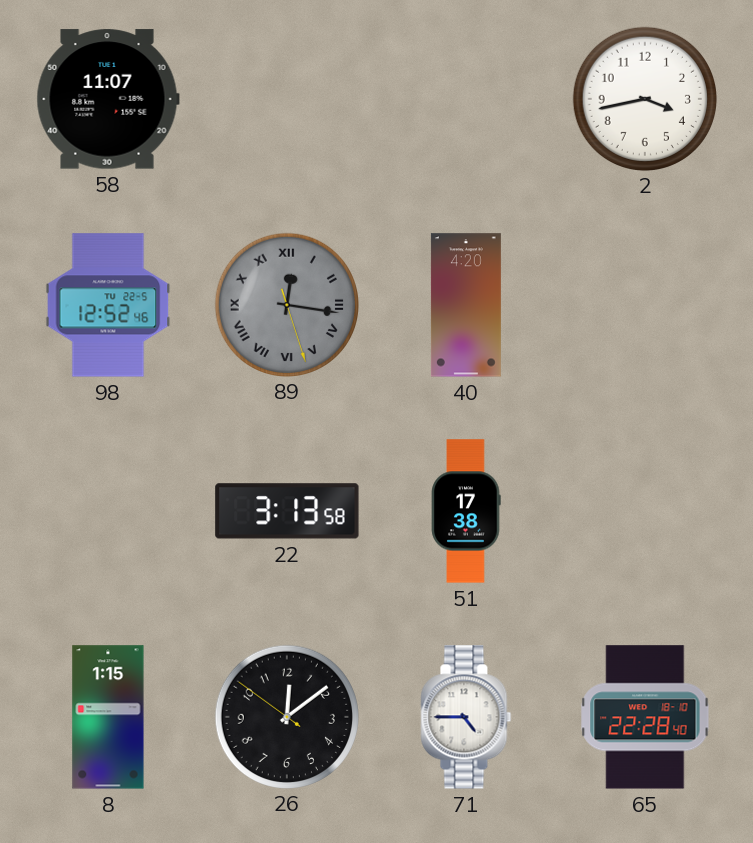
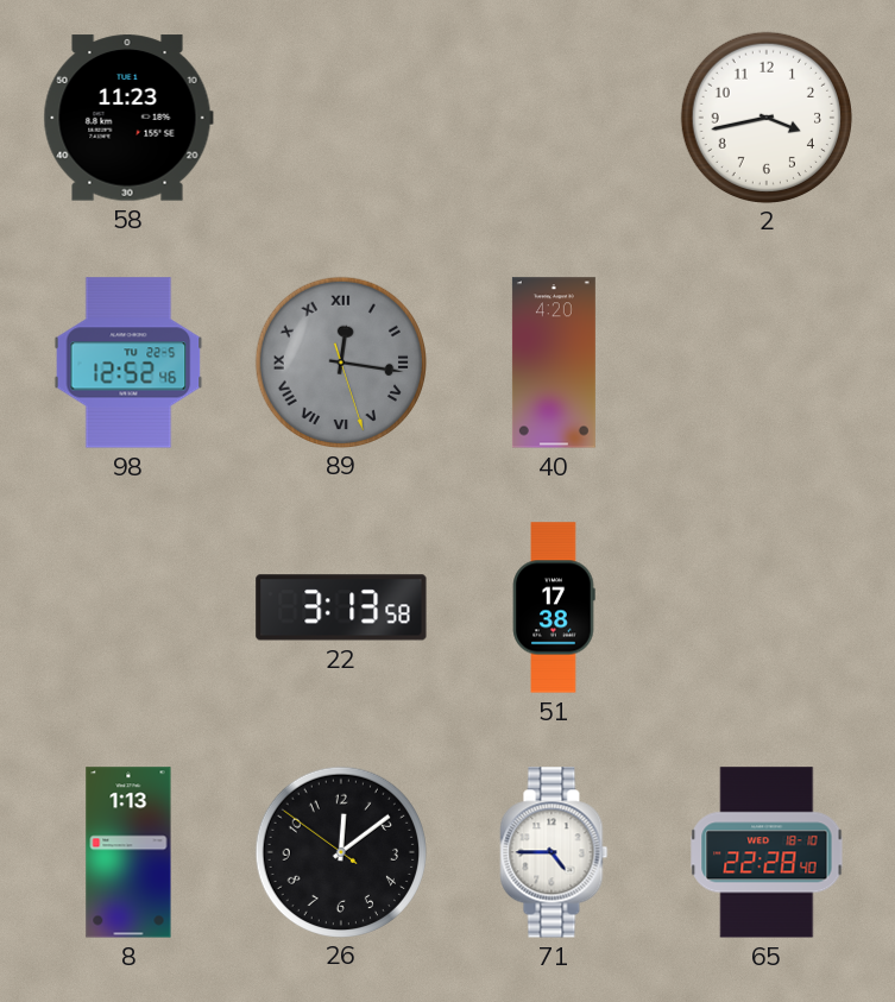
58: 11:07 -> 11:23
8: 1:15 -> 1:13
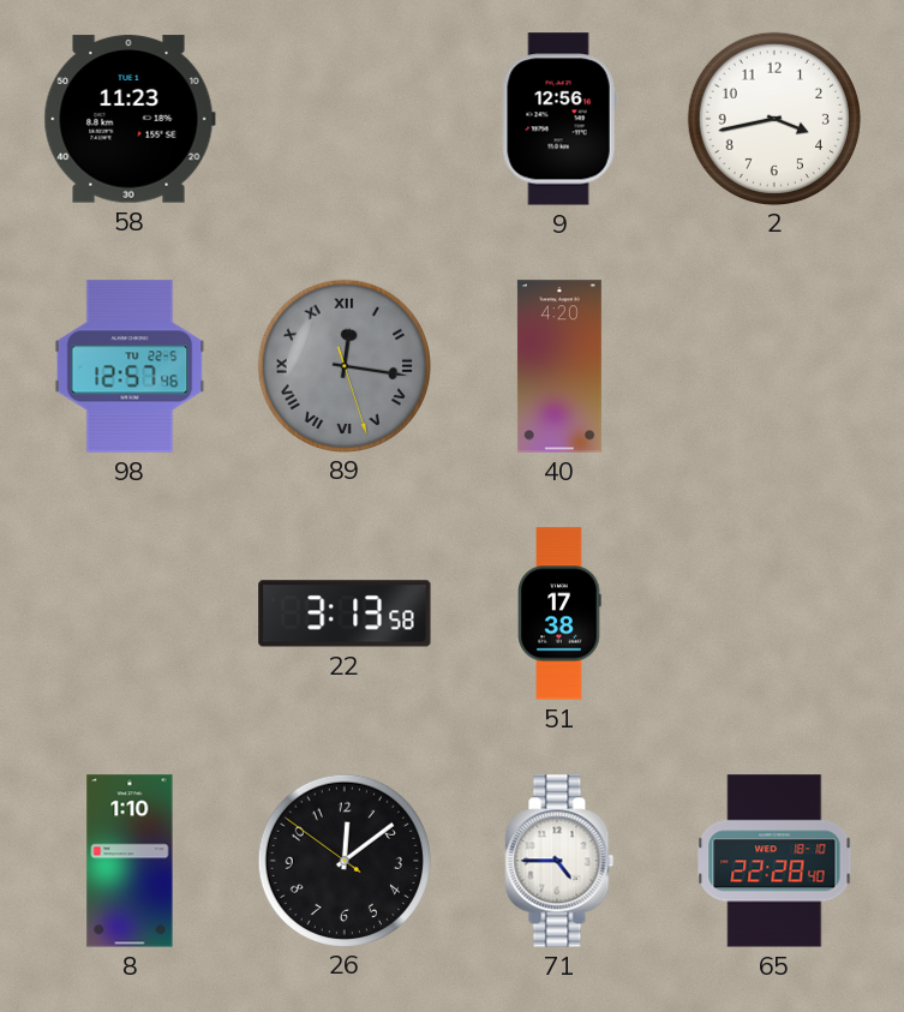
9: none -> 12:56
98: 12:52 -> 12:57
8: 1:13 -> 1:10
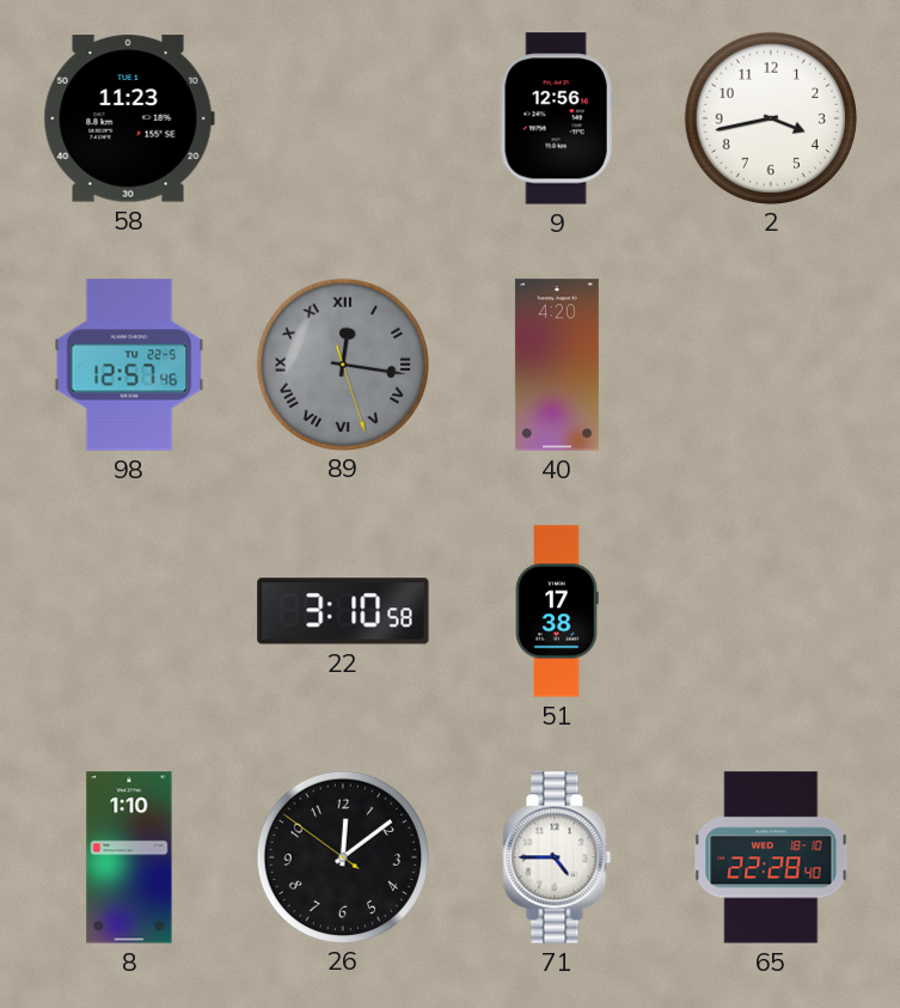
22: 3:13 -> 3:10
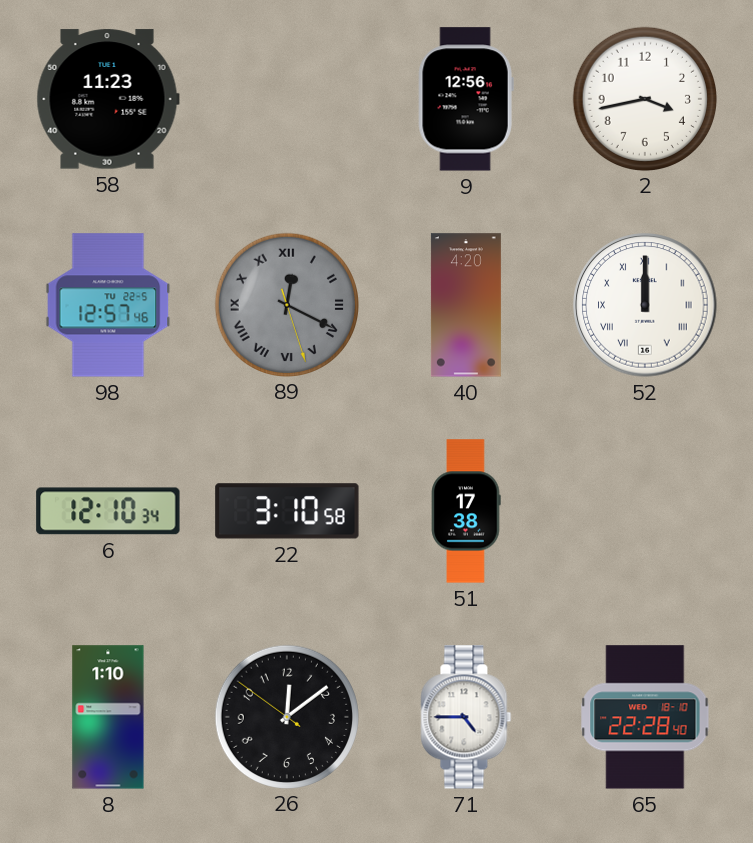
89: 12:16 -> 12:19
52: none -> 12:00
6: none -> 12:10
